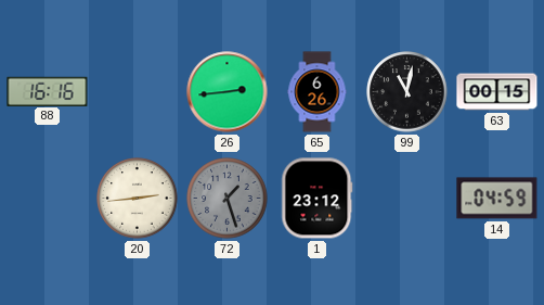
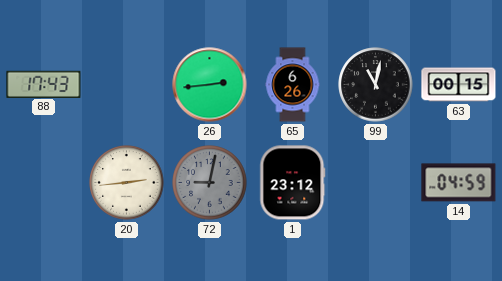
88: 16:16 -> 17:43
72: 1:27 -> 9:02
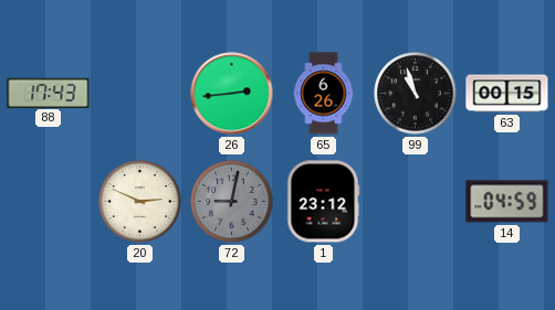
99: 11:02 -> 10:57
20: 2:44 -> 2:49
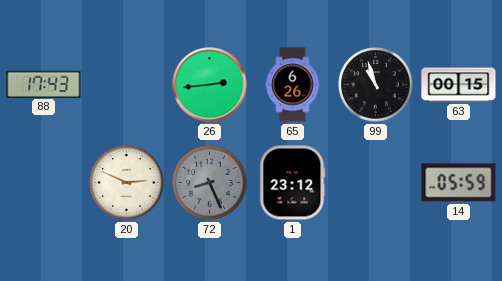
72: 9:02 -> 8:26
14: 04:59 -> 05:59
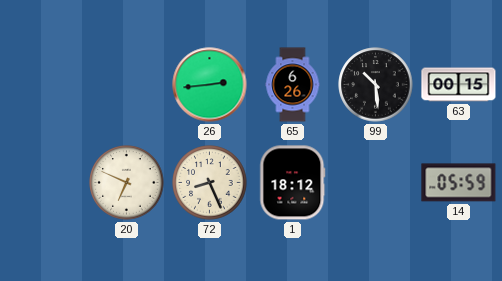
88: 17:43 -> none
99: 10:57 -> 10:29
20: 2:49 -> 6:49
72 dial: grey -> cream
1: 23:12 -> 18:12
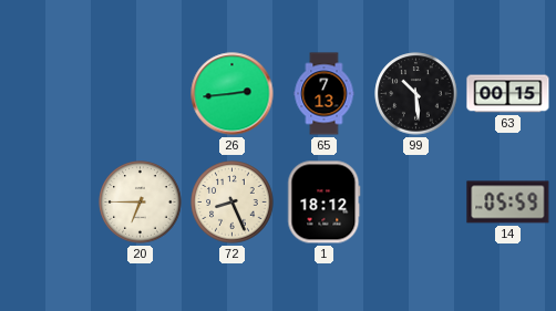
65: 6:26 -> 7:13
20: 6:49 -> 6:45
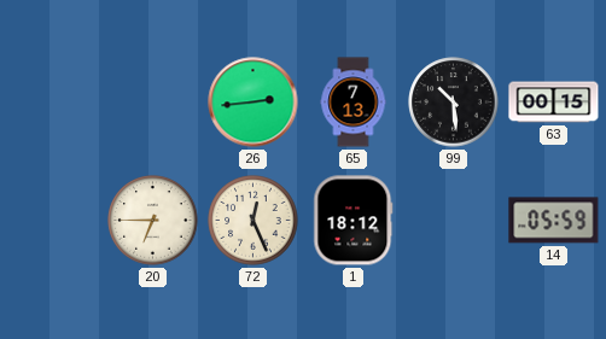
72: 8:26 -> 12:26
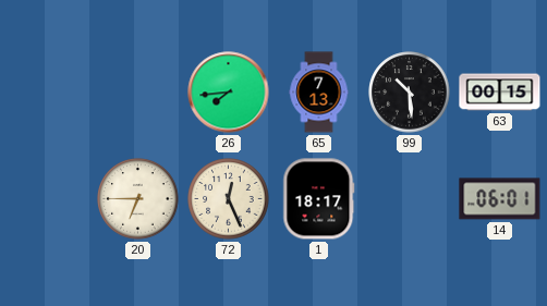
26: 2:44 -> 7:44
1: 18:12 -> 18:17
14: 05:59 -> 06:01
